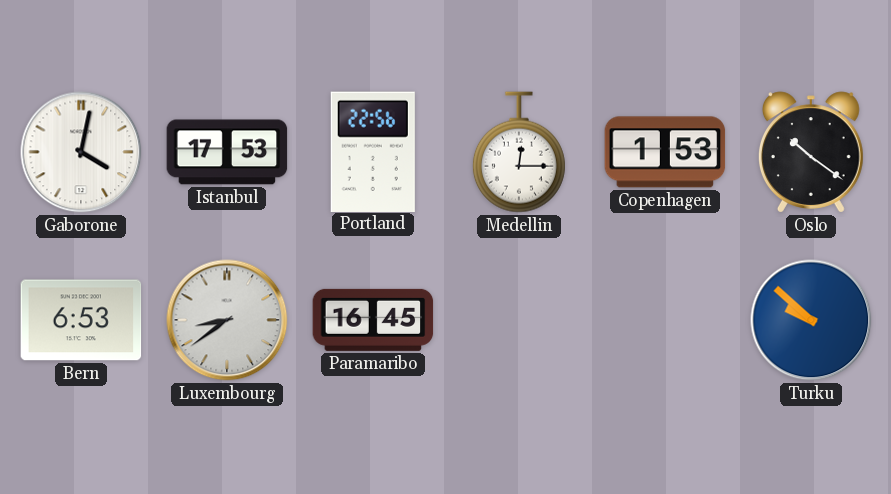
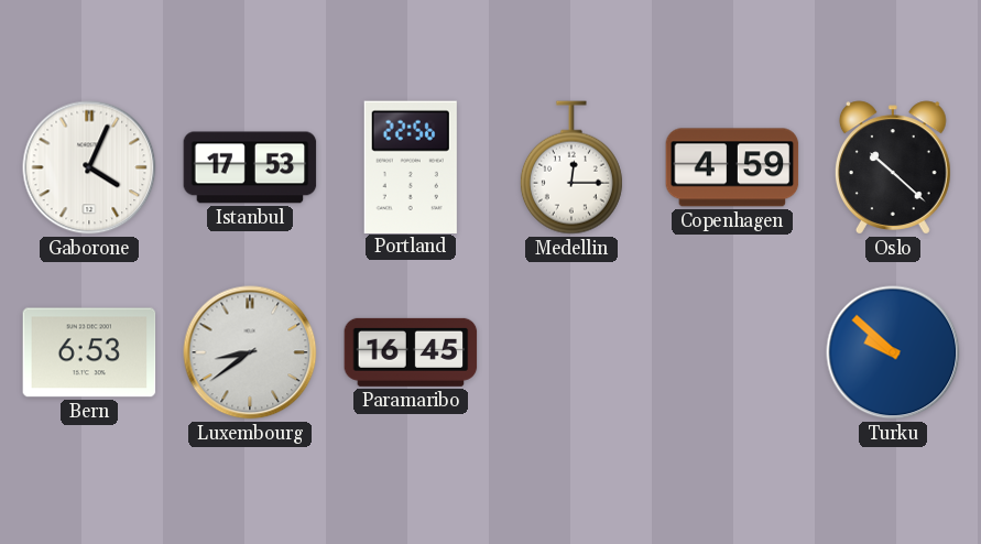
Gaborone: 4:02 -> 4:04
Copenhagen: 1:53 -> 4:59
Oslo: 10:21 -> 10:22
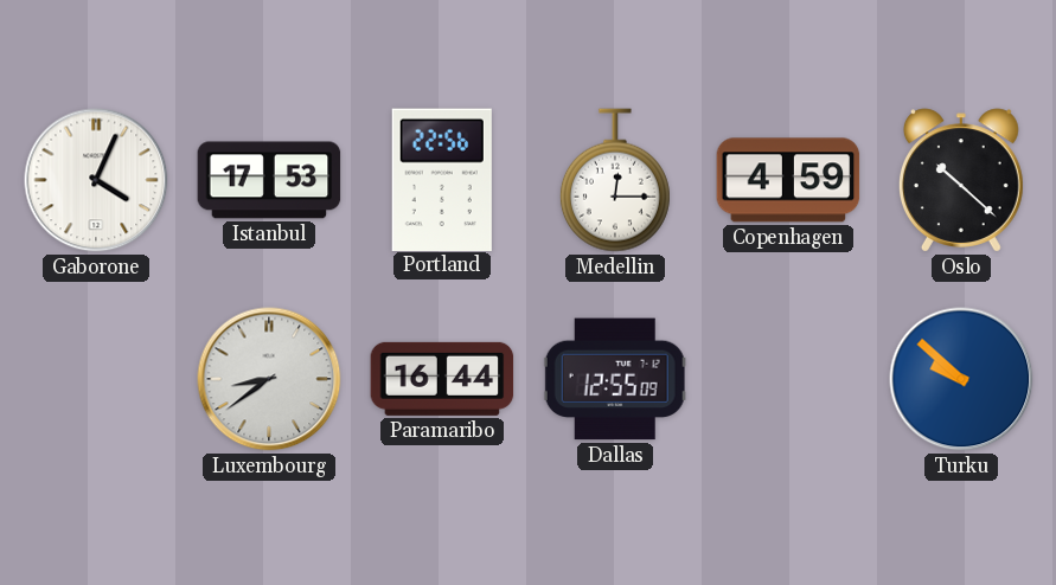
Bern: 6:53 -> none
Paramaribo: 16:45 -> 16:44
Dallas: none -> 12:55
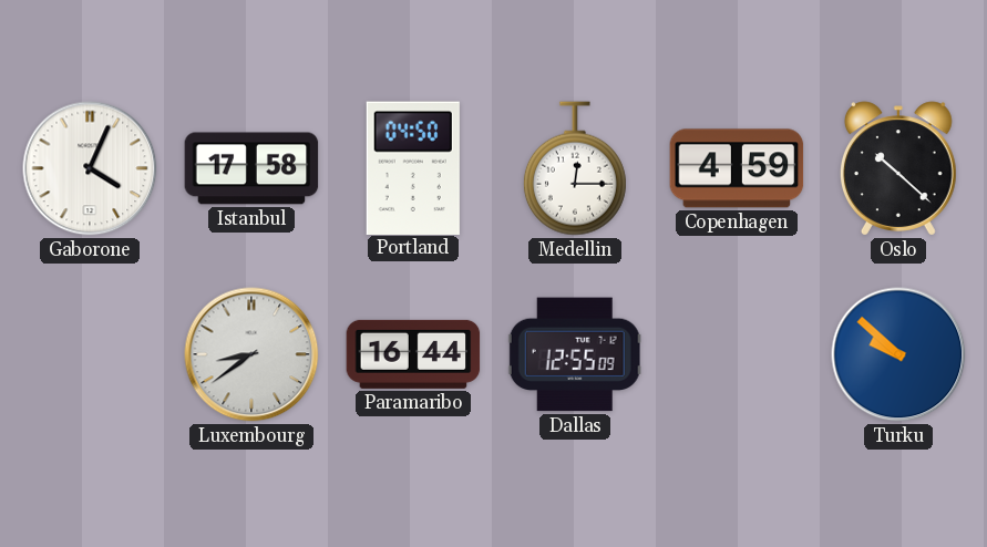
Istanbul: 17:53 -> 17:58
Portland: 22:56 -> 04:50
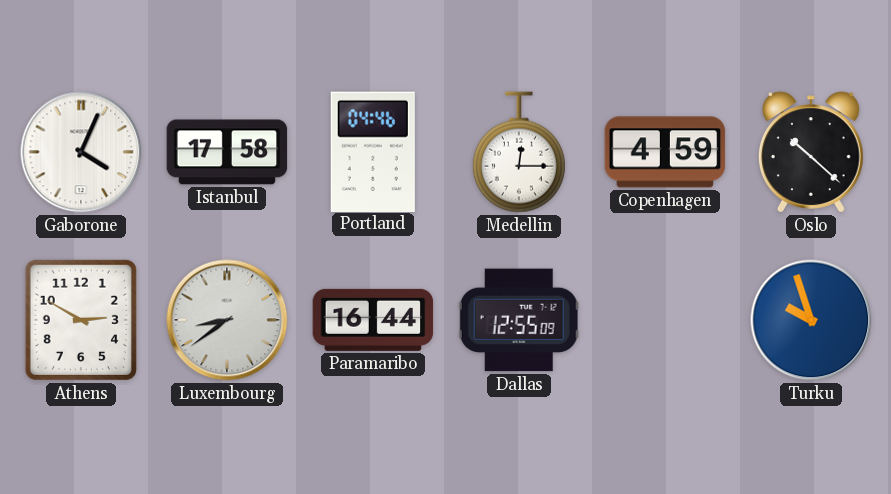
Portland: 04:50 -> 04:46
Athens: none -> 2:50
Turku: 9:52 -> 9:57
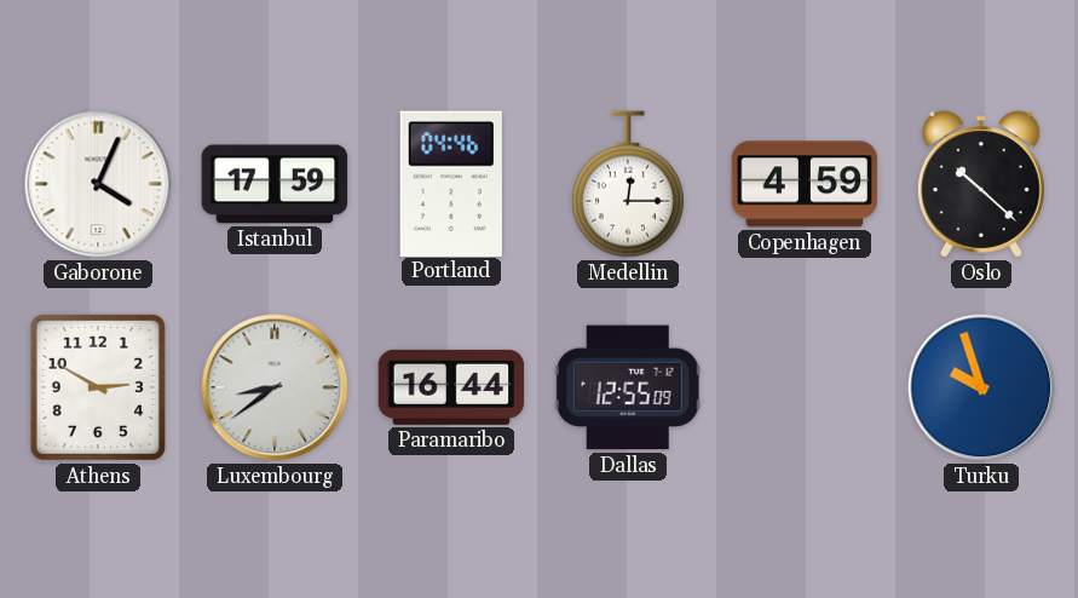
Istanbul: 17:58 -> 17:59
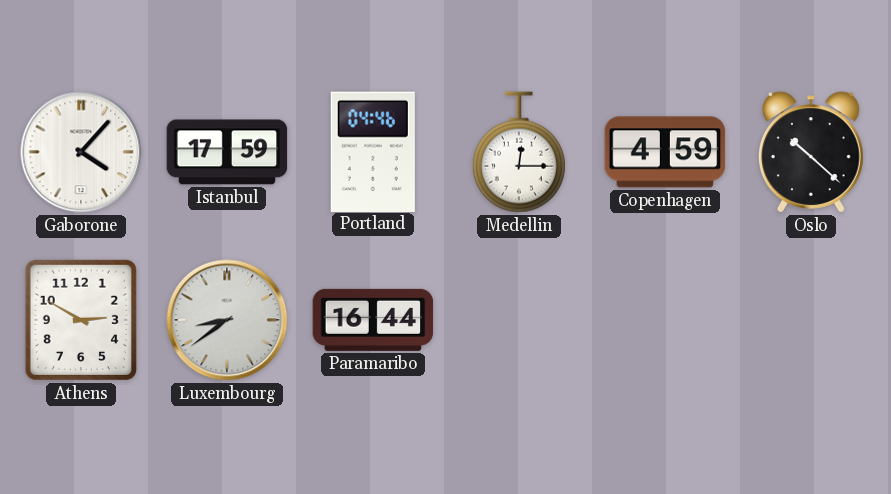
Gaborone: 4:04 -> 4:07
Dallas: 12:55 -> none
Turku: 9:57 -> none
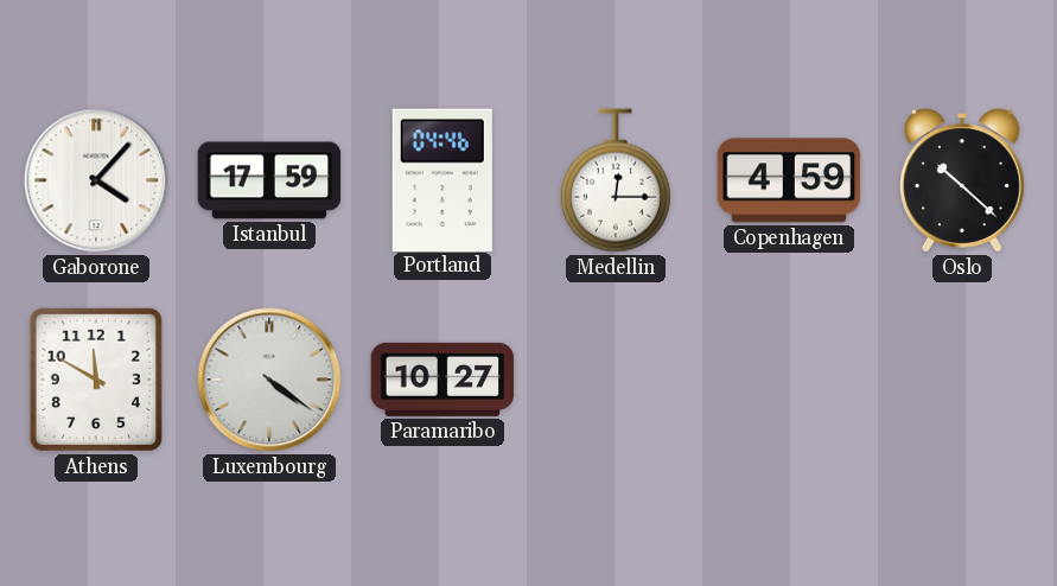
Athens: 2:50 -> 11:50
Luxembourg: 8:39 -> 4:21
Paramaribo: 16:44 -> 10:27
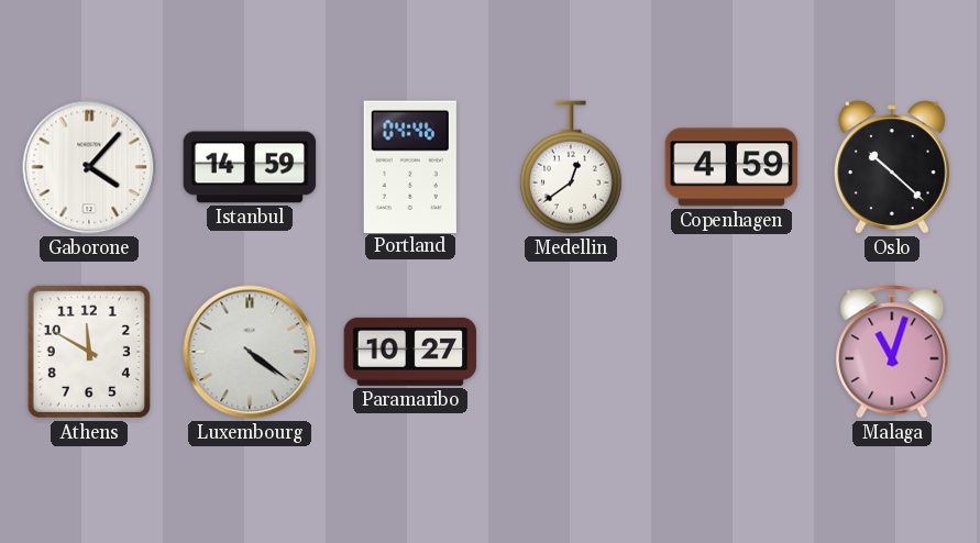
Istanbul: 17:59 -> 14:59
Medellin: 12:15 -> 12:39
Malaga: none -> 11:03
